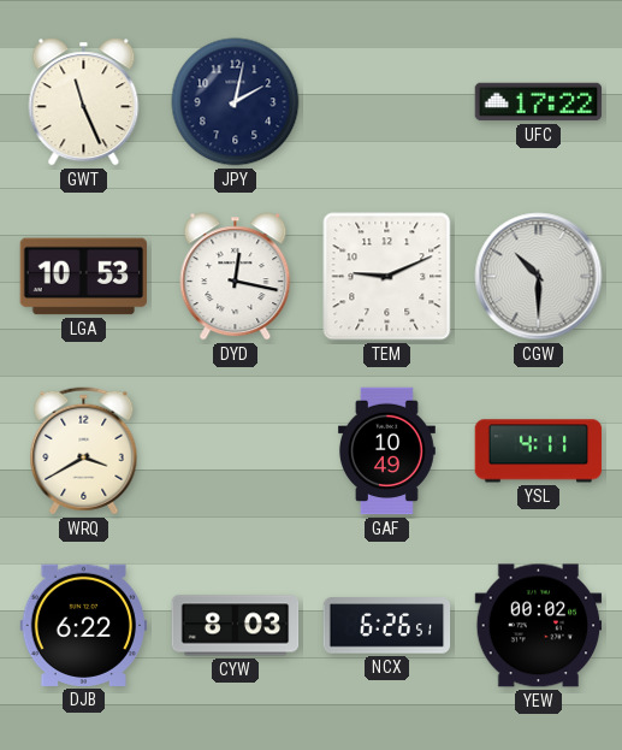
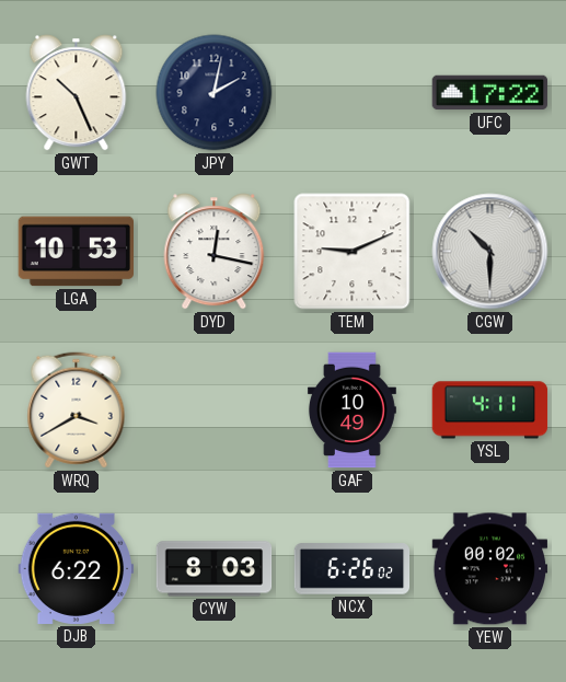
GWT: 11:26 -> 10:26
NCX: 6:26:51 -> 6:26:02
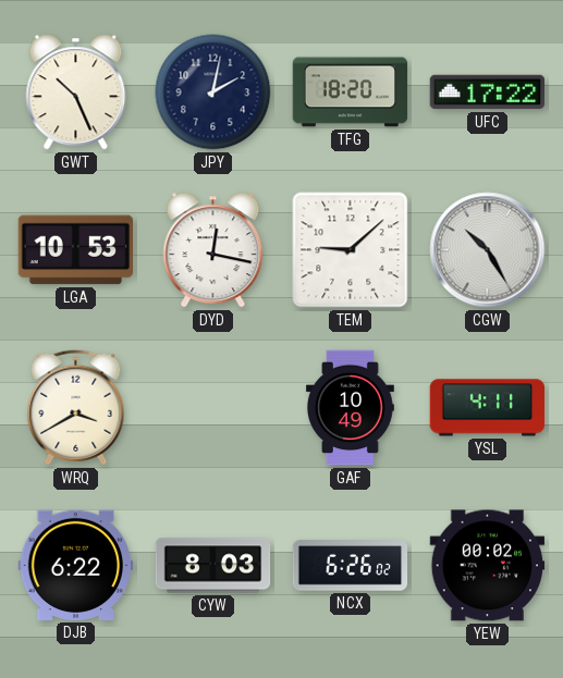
TFG: none -> 18:20
TEM: 9:11 -> 9:08
CGW: 10:30 -> 10:25
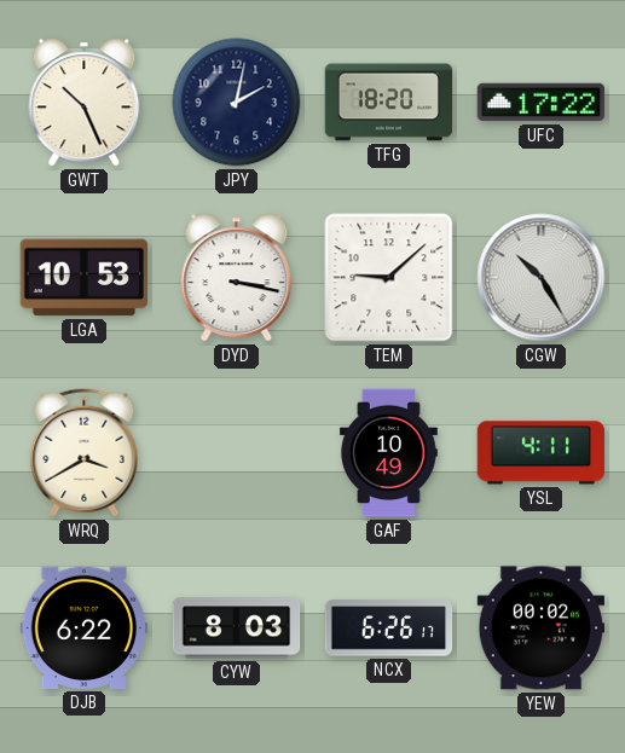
DYD: 12:17 -> 3:17
NCX: 6:26:02 -> 6:26:17
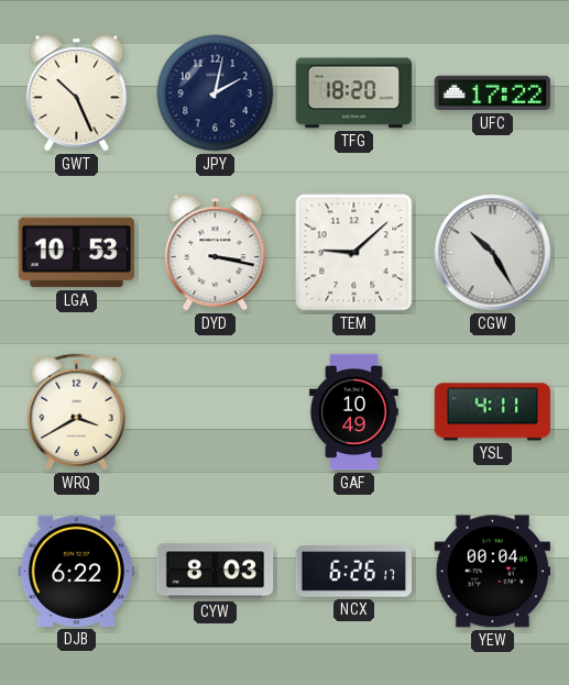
YEW: 00:02 -> 00:04
